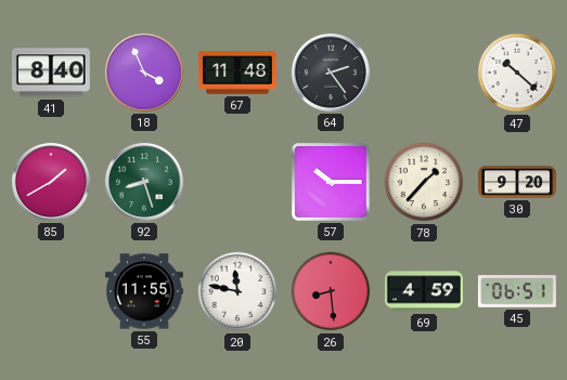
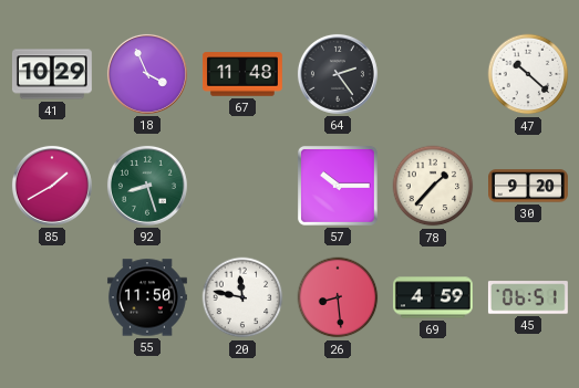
41: 8:40 -> 10:29
55: 11:55 -> 11:50
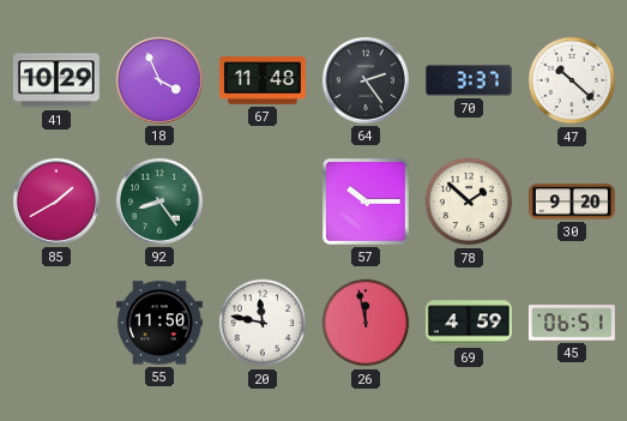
70: none -> 3:37
92: 8:27 -> 8:24
78: 1:37 -> 1:52
26: 8:29 -> 11:58
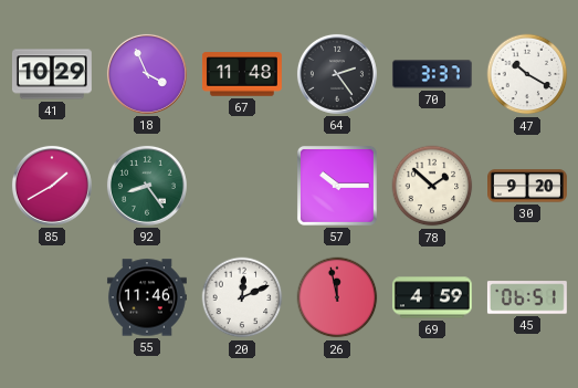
47: 10:22 -> 10:20
55: 11:50 -> 11:46
20: 11:47 -> 12:11
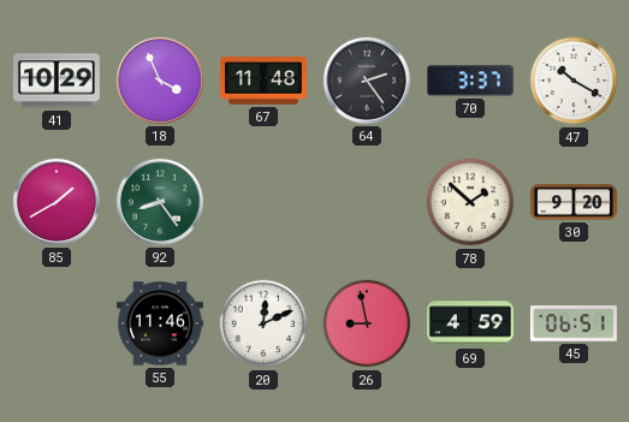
57: 10:15 -> none
26: 11:58 -> 8:58
